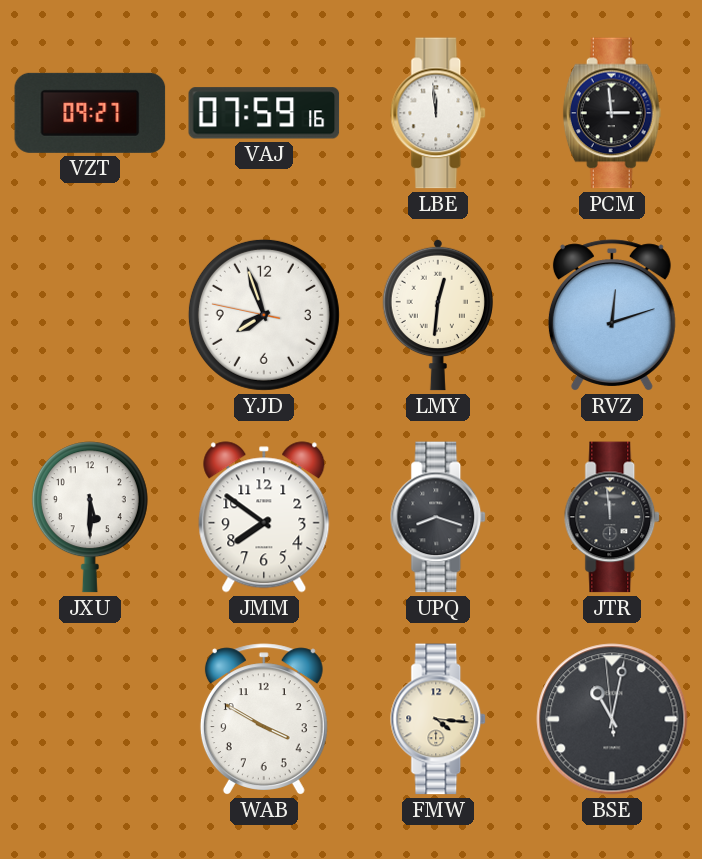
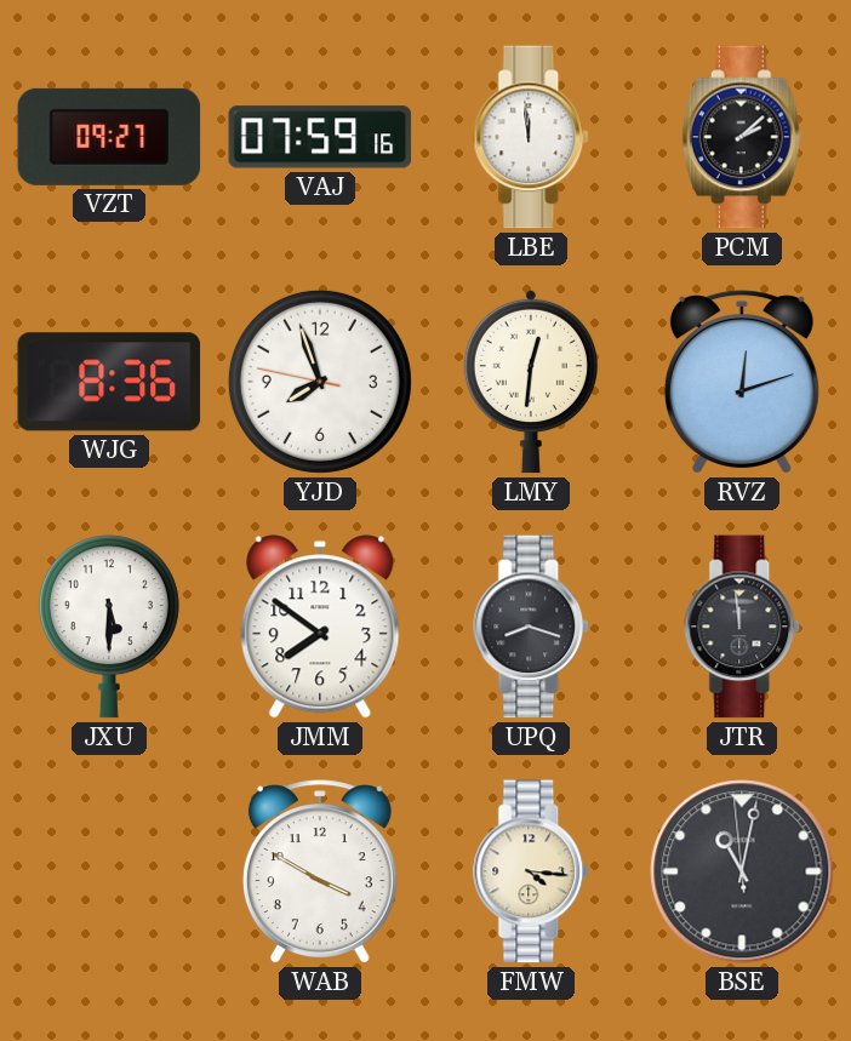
PCM: 2:59 -> 2:08
WJG: none -> 8:36
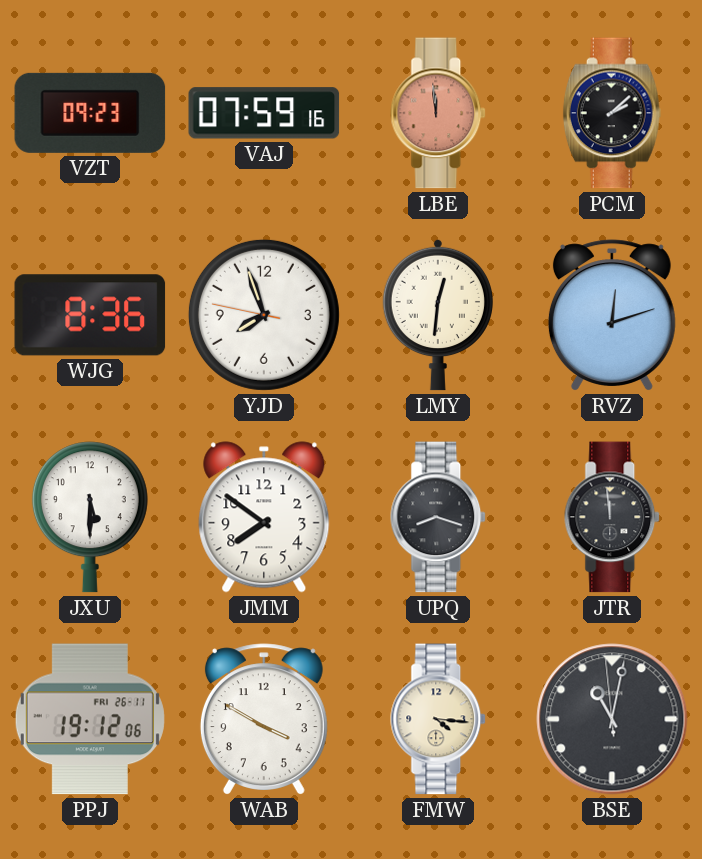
VZT: 09:27 -> 09:23
LBE dial: white -> salmon
PPJ: none -> 19:12
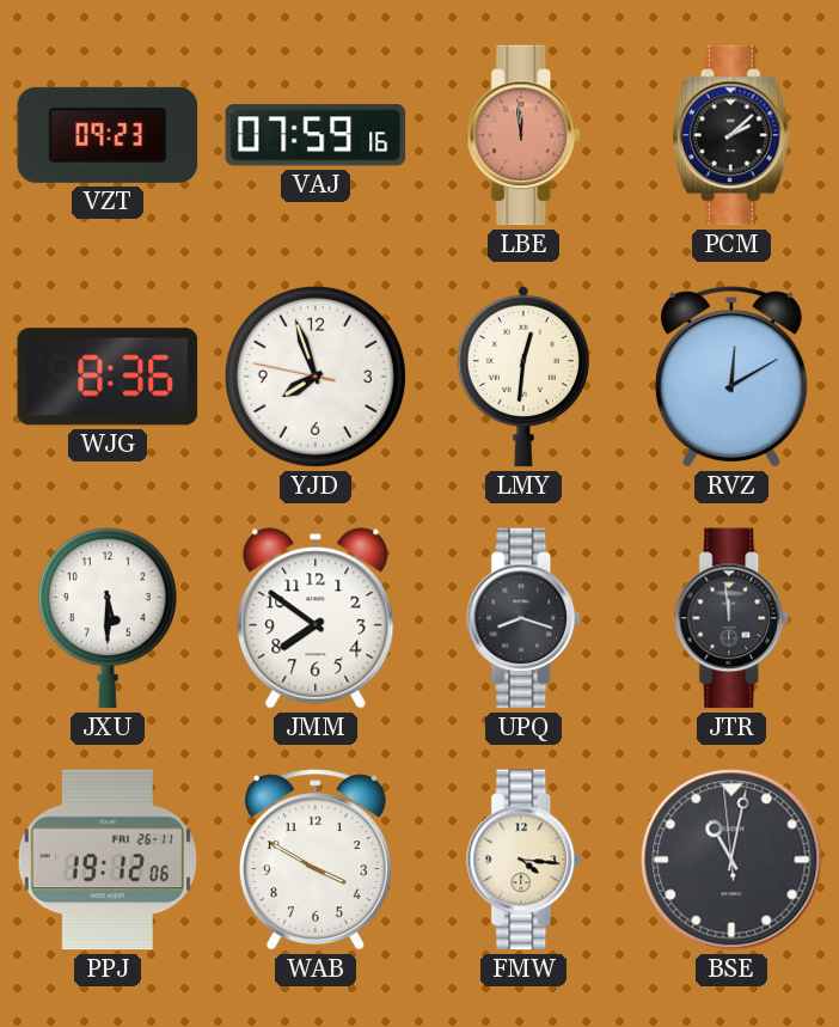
RVZ: 12:12 -> 12:10
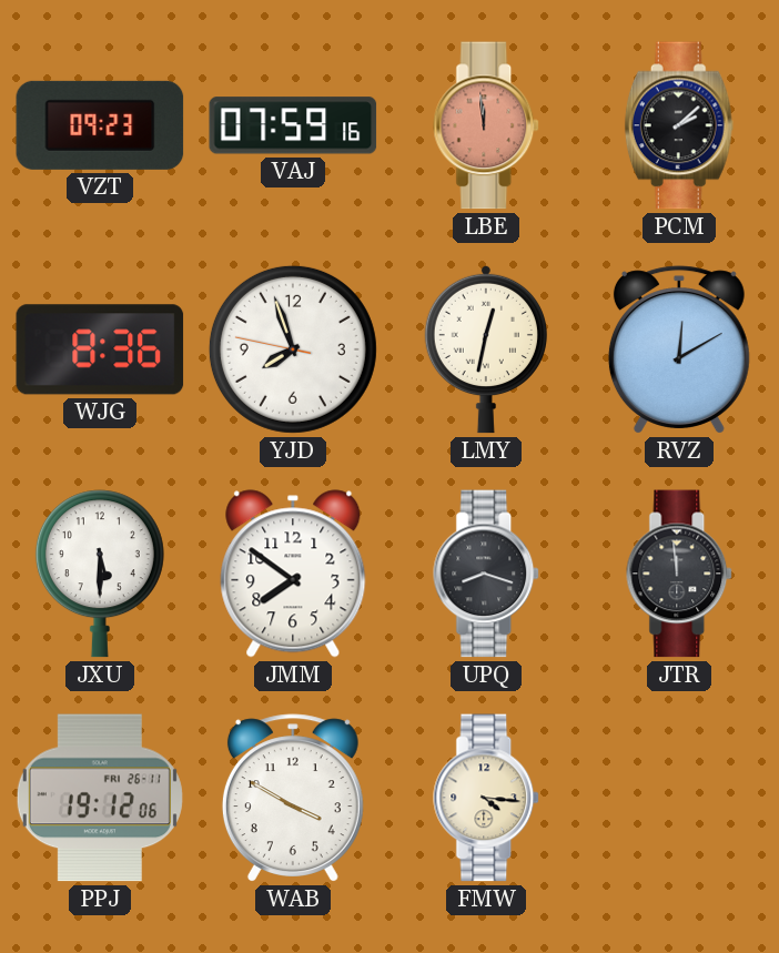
LMY: 12:31 -> 12:32
BSE: 11:01 -> none
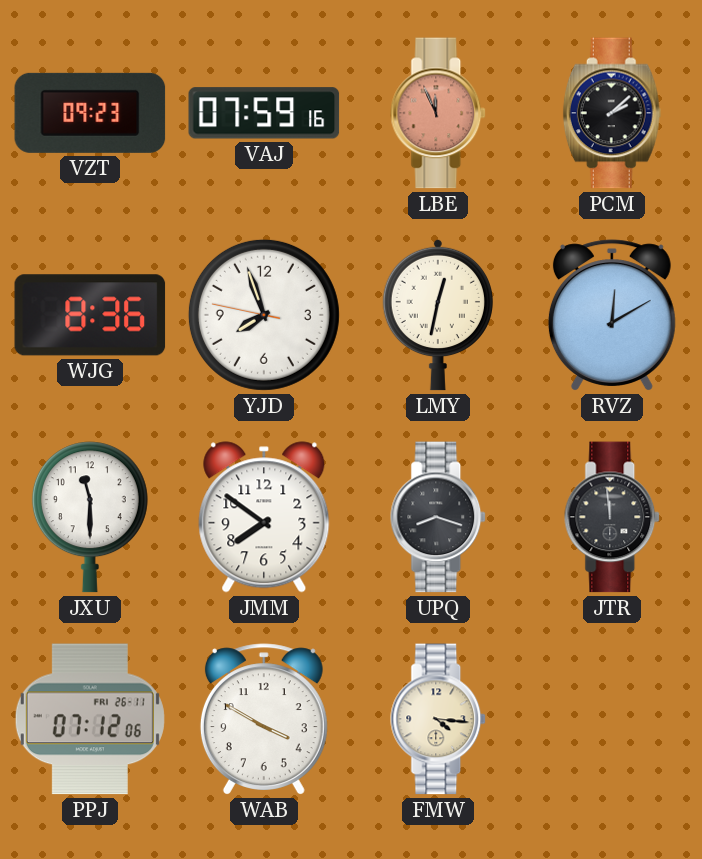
LBE: 11:59 -> 11:56
JXU: 5:30 -> 11:30
PPJ: 19:12 -> 07:12
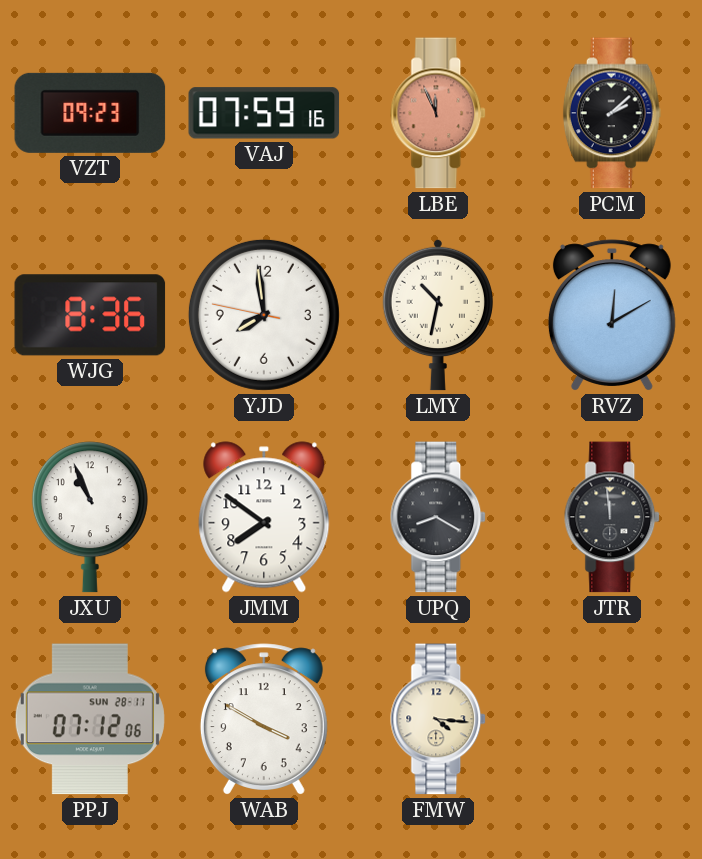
YJD: 7:56 -> 7:58
LMY: 12:32 -> 10:32
JXU: 11:30 -> 10:56
UPQ: 8:18 -> 8:20
PPJ date: FRI 26-11 -> SUN 28-11
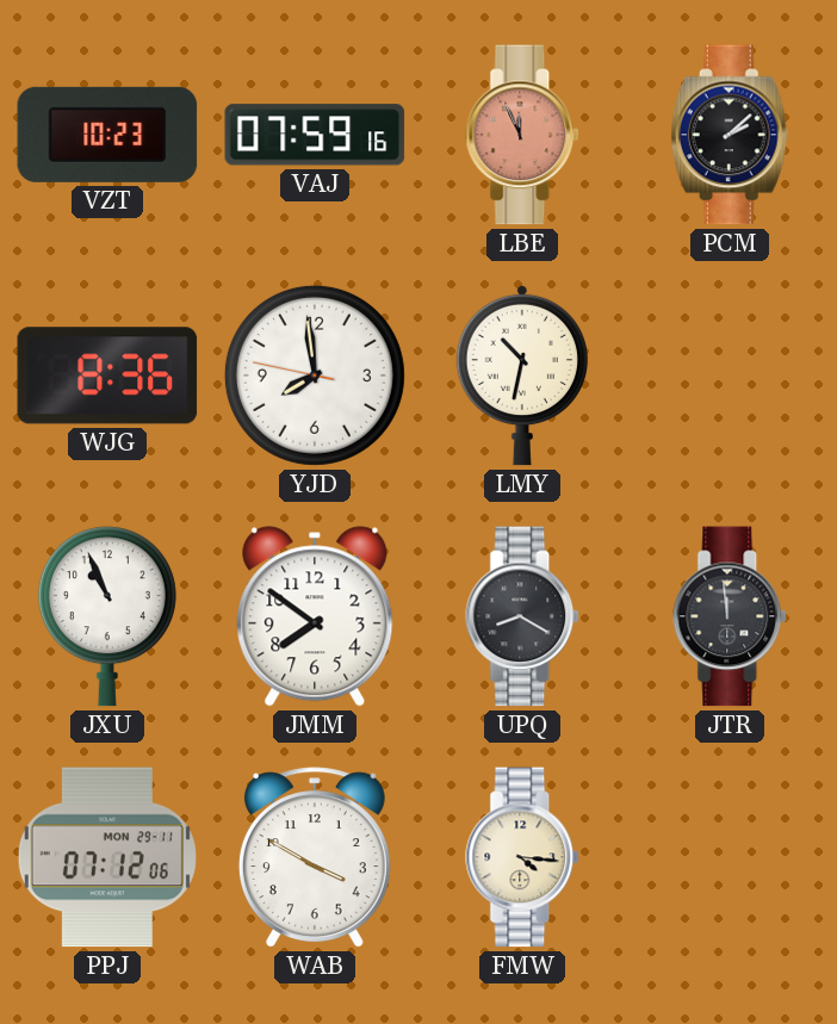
VZT: 09:23 -> 10:23
RVZ: 12:10 -> none
PPJ date: SUN 28-11 -> MON 29-11
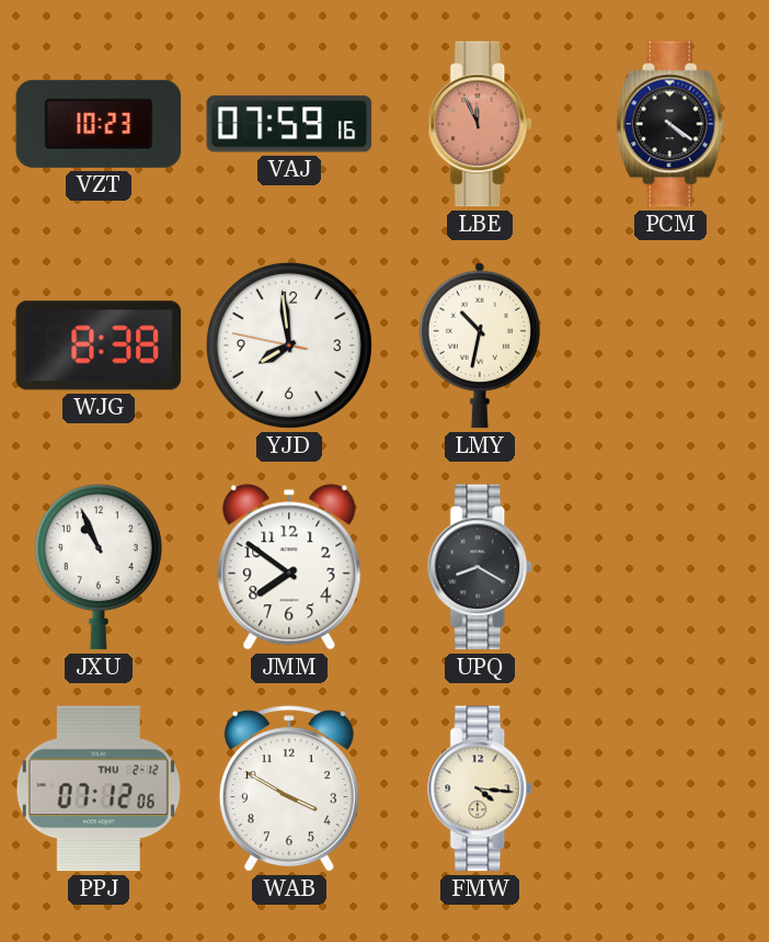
PCM: 2:08 -> 4:21
WJG: 8:36 -> 8:38
JTR: 11:59 -> none
PPJ date: MON 29-11 -> THU 2-12
